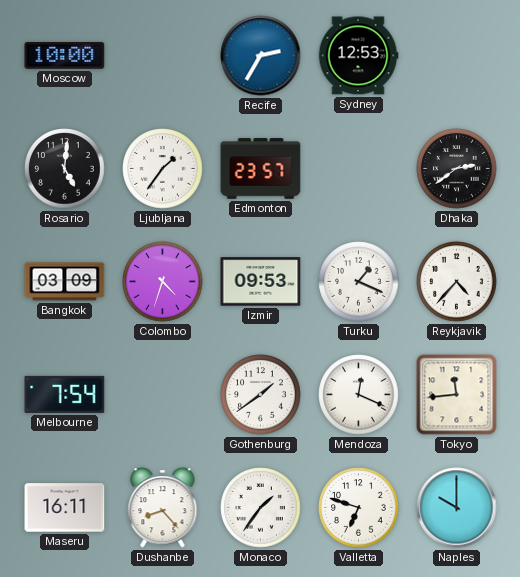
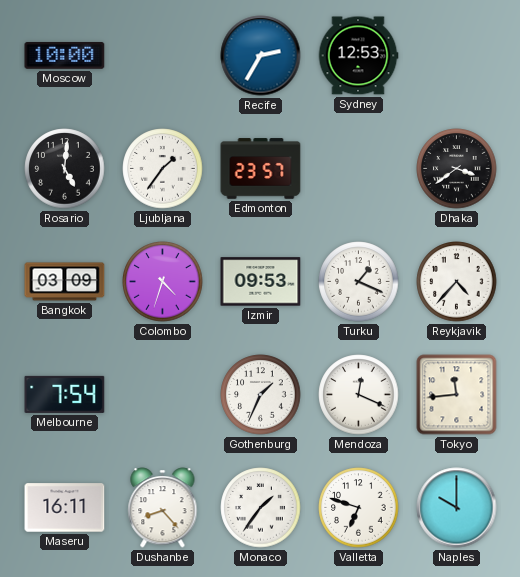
Dhaka: 2:39 -> 3:39
Gothenburg: 1:39 -> 1:34
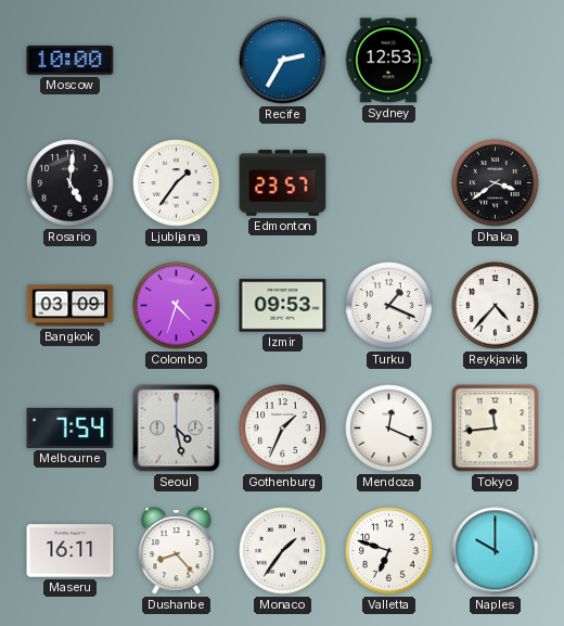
Seoul: none -> 4:28
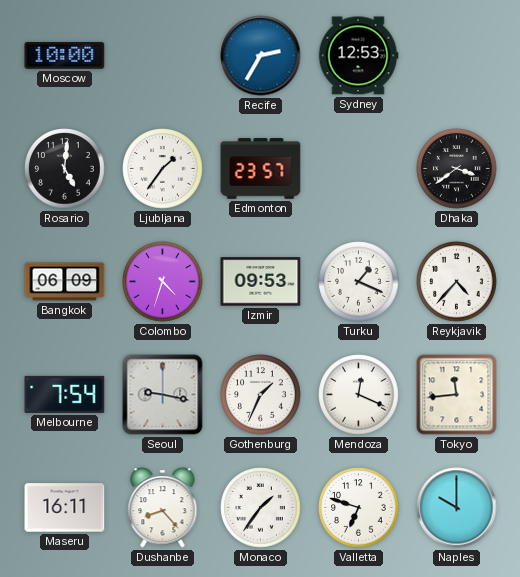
Bangkok: 03:09 -> 06:09
Seoul: 4:28 -> 9:17
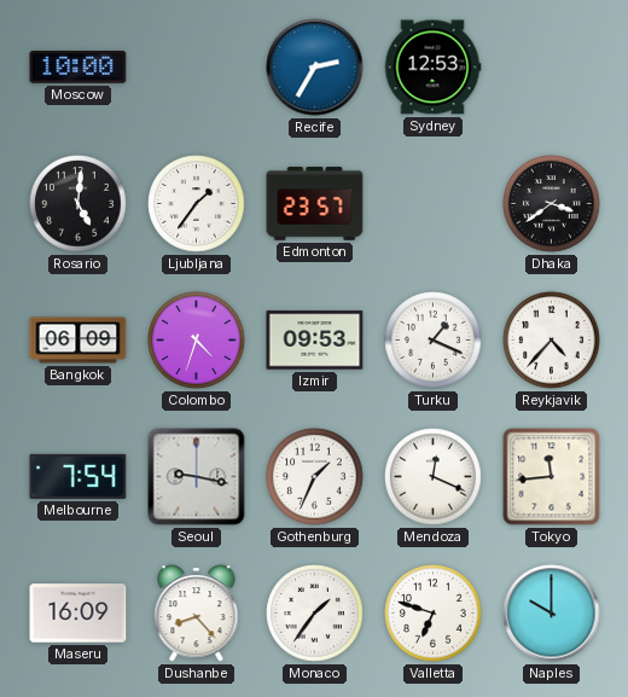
Maseru: 16:11 -> 16:09
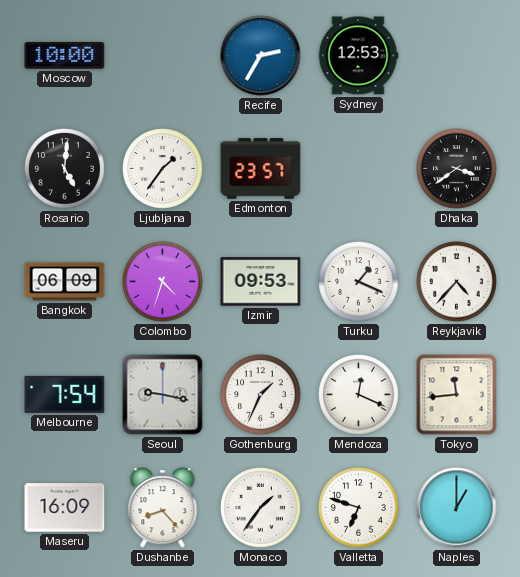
Naples: 10:00 -> 1:00
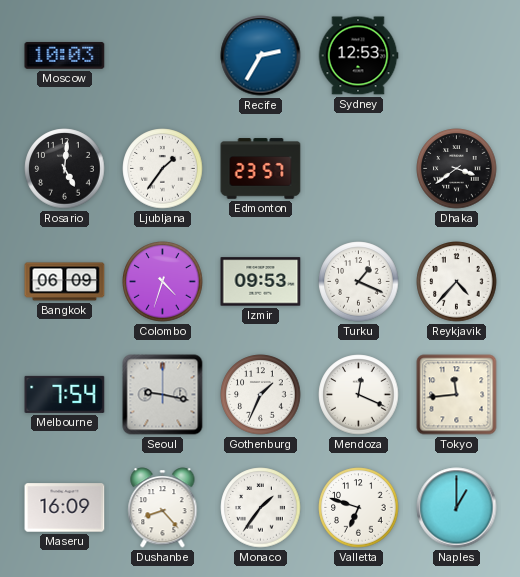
Moscow: 10:00 -> 10:03
